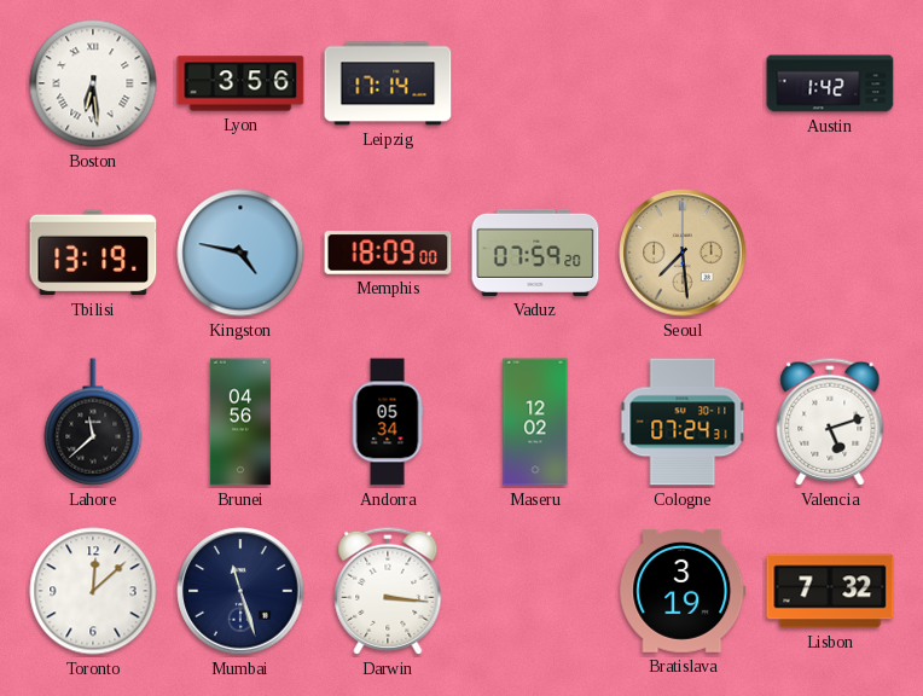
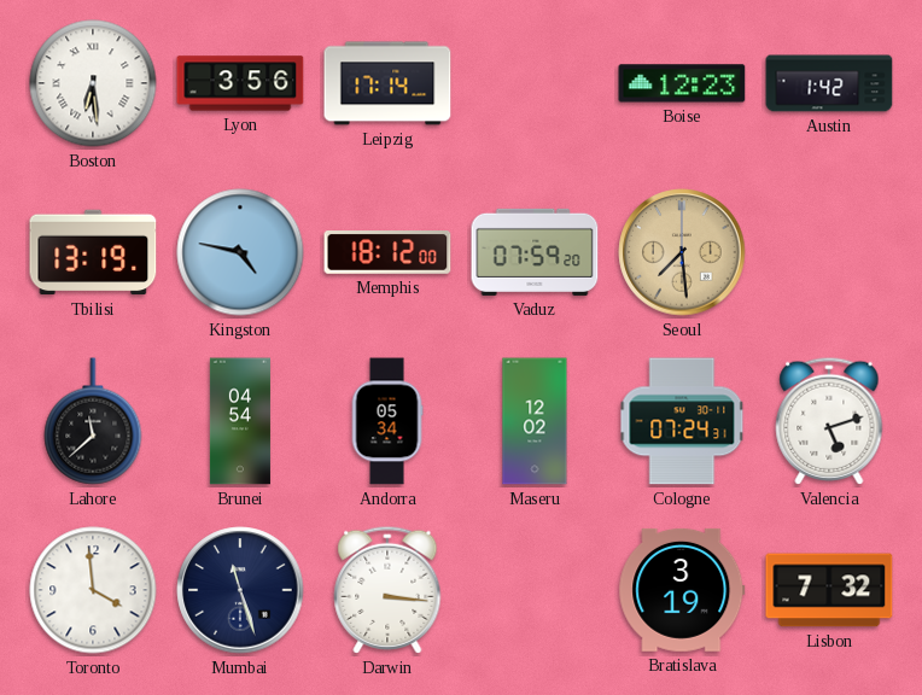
Boise: none -> 12:23
Memphis: 18:09 -> 18:12
Brunei: 04:56 -> 04:54
Toronto: 12:08 -> 3:59
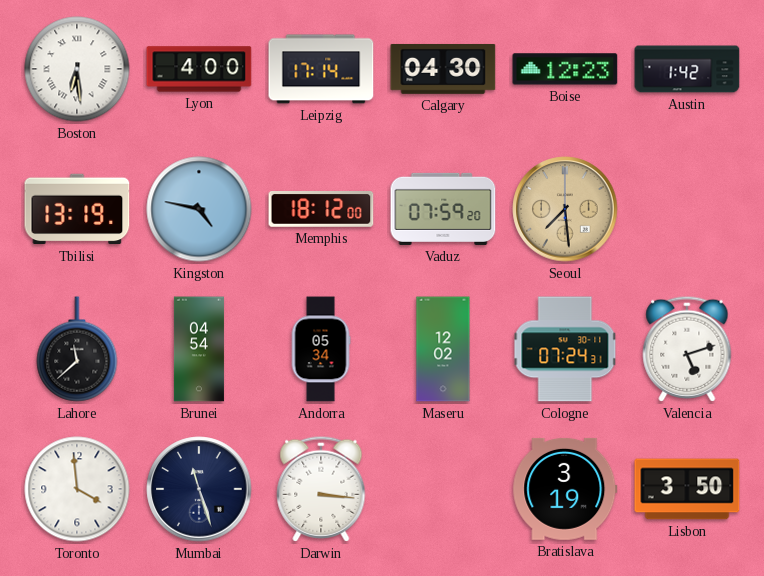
Lyon: 3:56 -> 4:00
Calgary: none -> 04:30
Lisbon: 7:32 -> 3:50
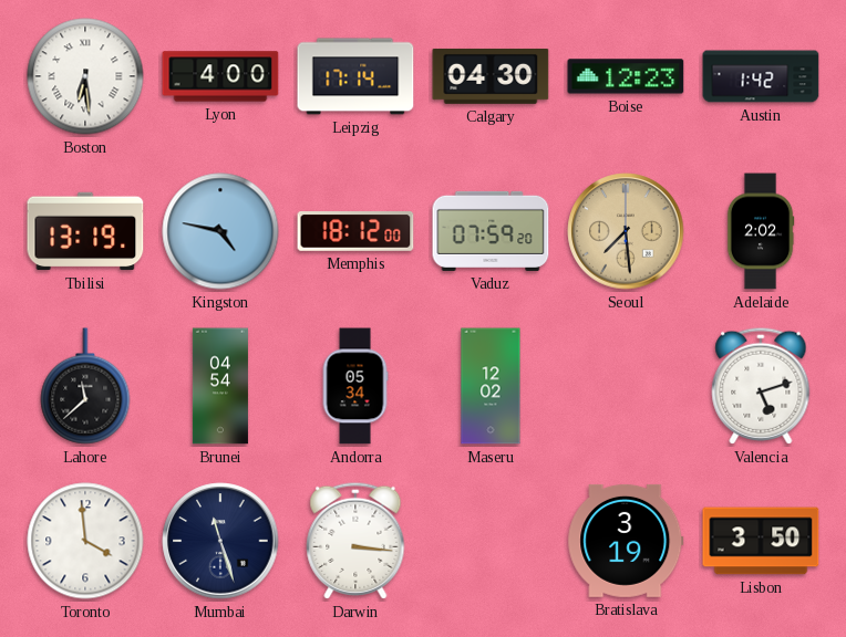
Adelaide: none -> 2:02
Cologne: 07:24 -> none
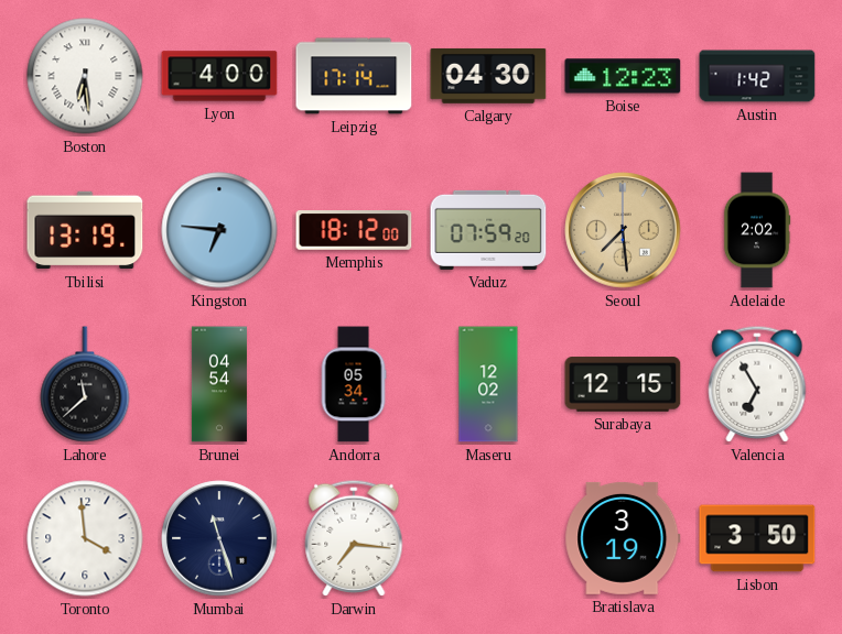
Kingston: 4:47 -> 6:46
Surabaya: none -> 12:15
Valencia: 5:12 -> 6:55
Darwin: 3:16 -> 7:16
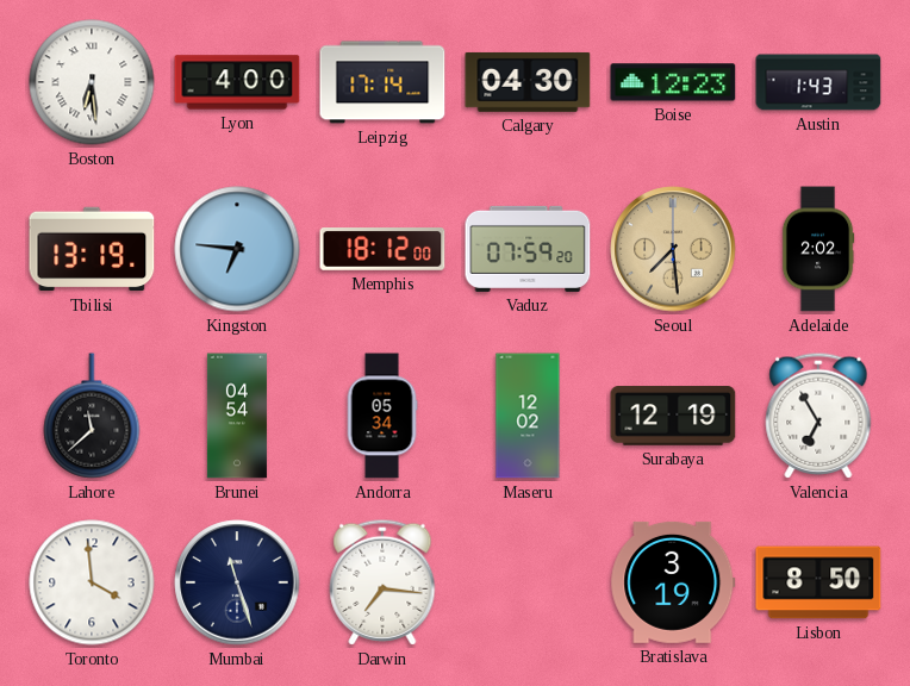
Austin: 1:42 -> 1:43
Surabaya: 12:15 -> 12:19
Lisbon: 3:50 -> 8:50
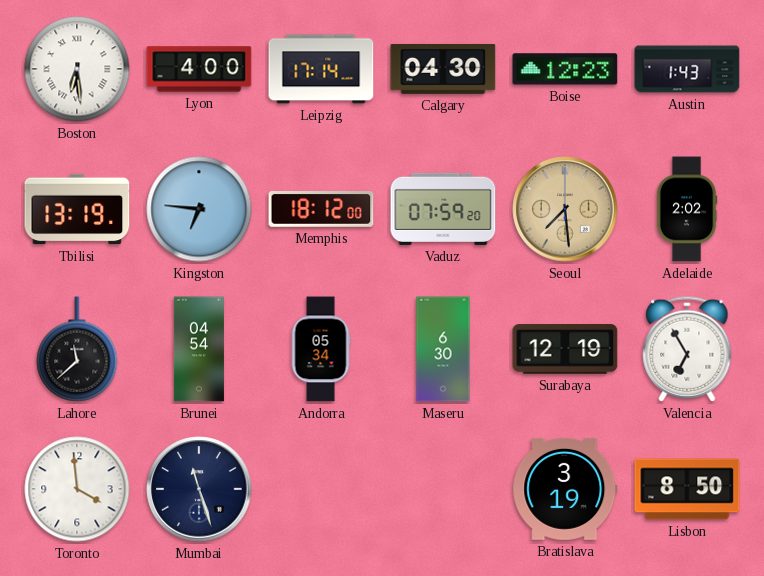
Maseru: 12:02 -> 6:30
Darwin: 7:16 -> none
